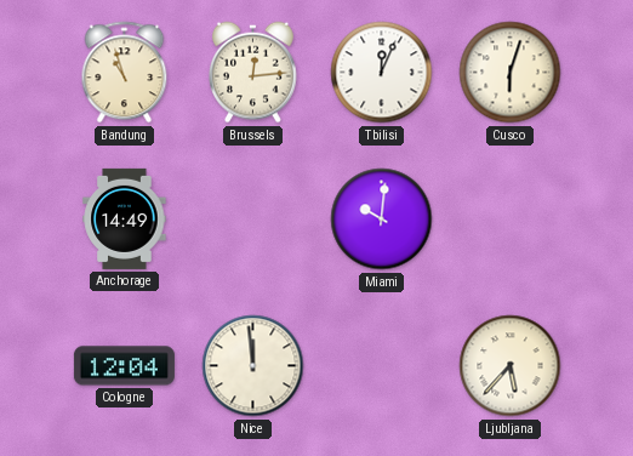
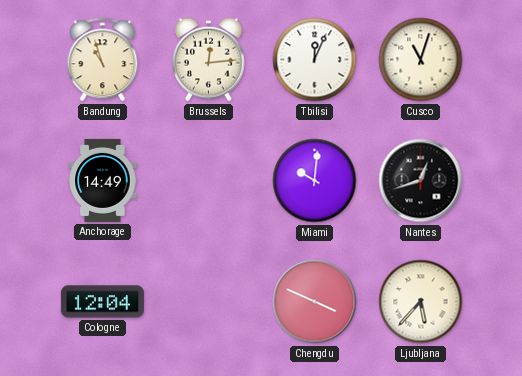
Cusco: 6:03 -> 11:03
Nantes: none -> 12:42
Nice: 11:59 -> none
Chengdu: none -> 3:49
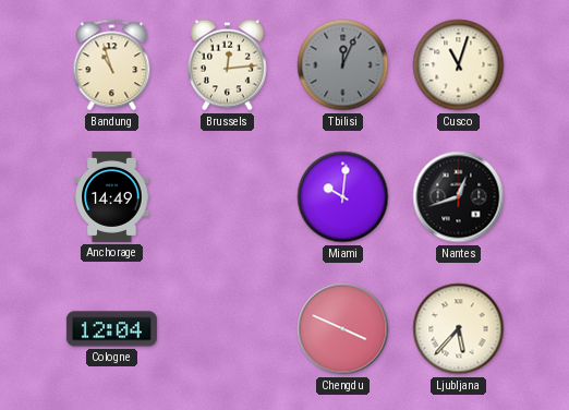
Tbilisi dial: white -> grey
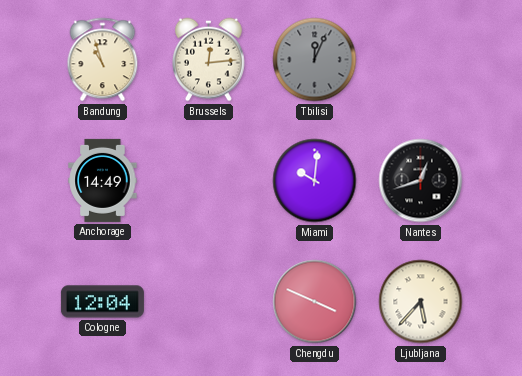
Cusco: 11:03 -> none
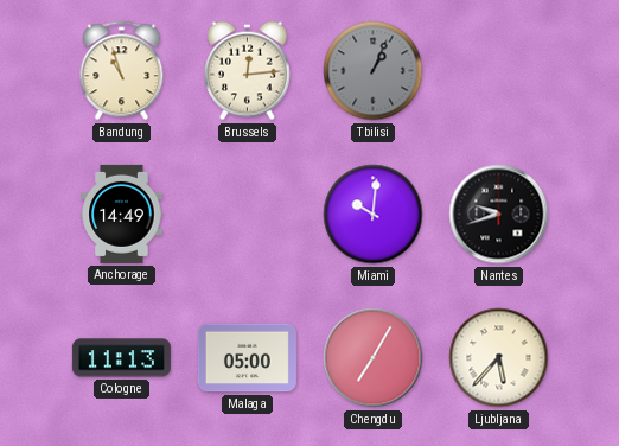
Tbilisi: 12:04 -> 1:04
Nantes: 12:42 -> 9:42
Cologne: 12:04 -> 11:13
Malaga: none -> 05:00
Chengdu: 3:49 -> 7:05
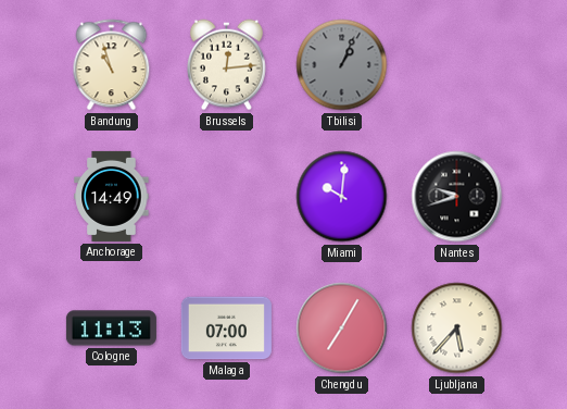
Malaga: 05:00 -> 07:00
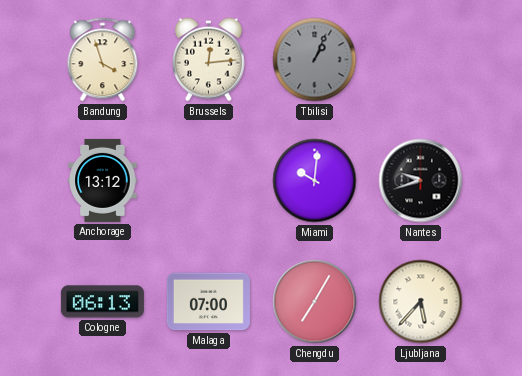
Bandung: 10:57 -> 3:57
Anchorage: 14:49 -> 13:12
Cologne: 11:13 -> 06:13
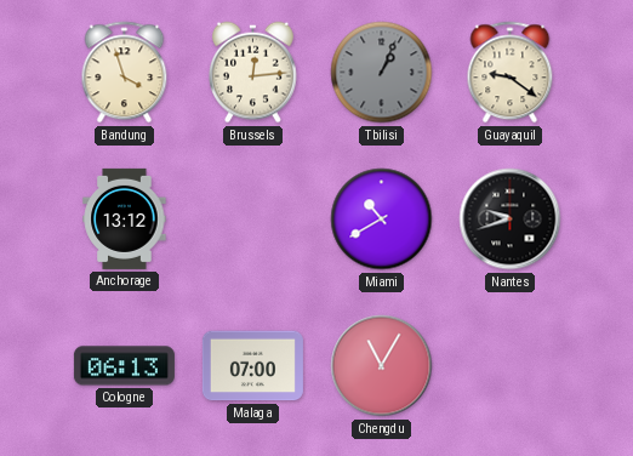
Guayaquil: none -> 9:21
Miami: 10:01 -> 10:40
Chengdu: 7:05 -> 11:05
Ljubljana: 5:37 -> none
